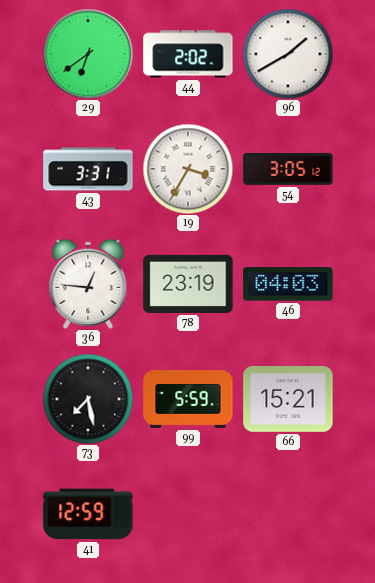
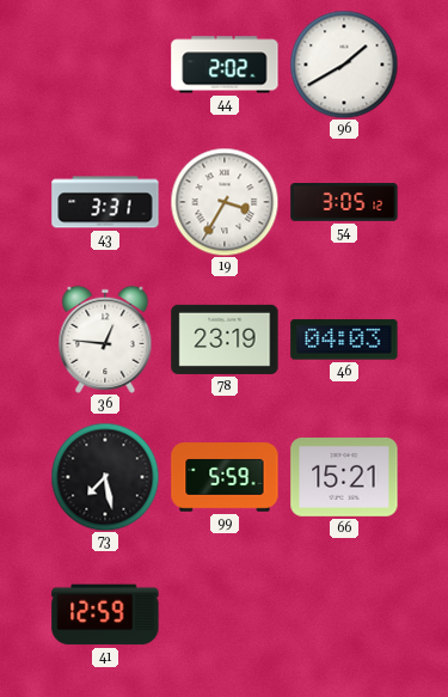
29: 6:39 -> none
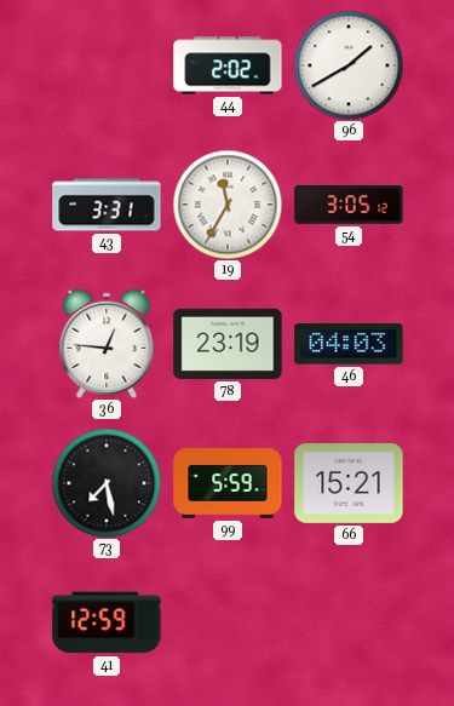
19: 3:35 -> 11:35
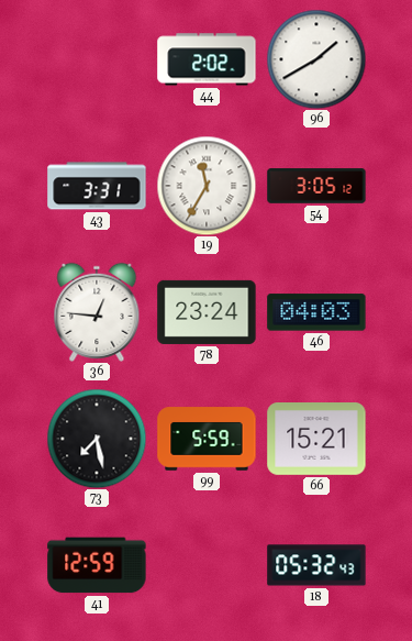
78: 23:19 -> 23:24
18: none -> 05:32
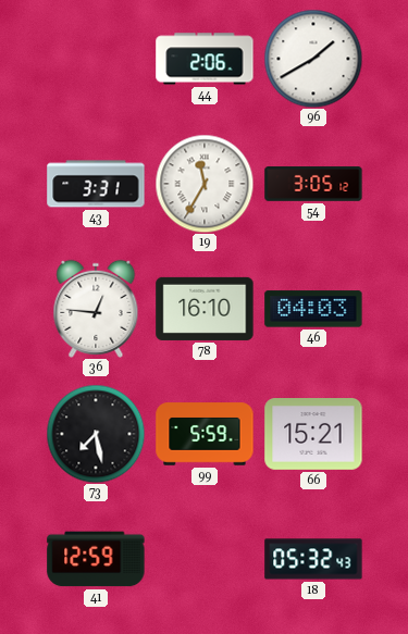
44: 2:02 -> 2:06
78: 23:24 -> 16:10
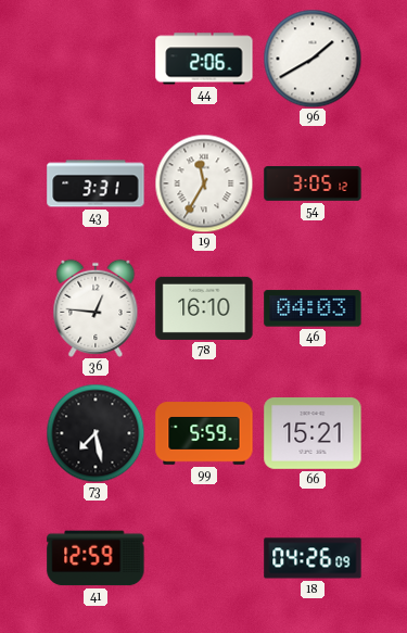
18: 05:32 -> 04:26
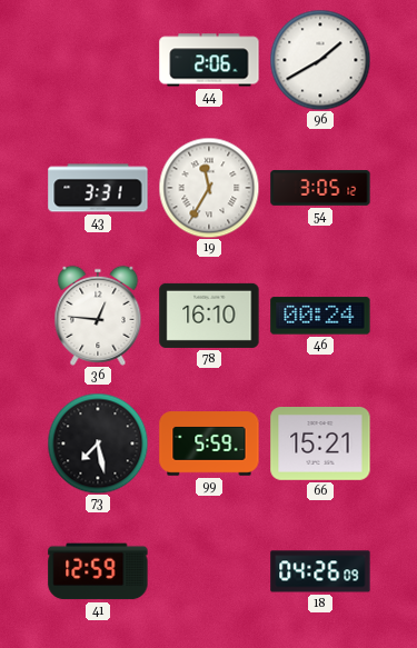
46: 04:03 -> 00:24
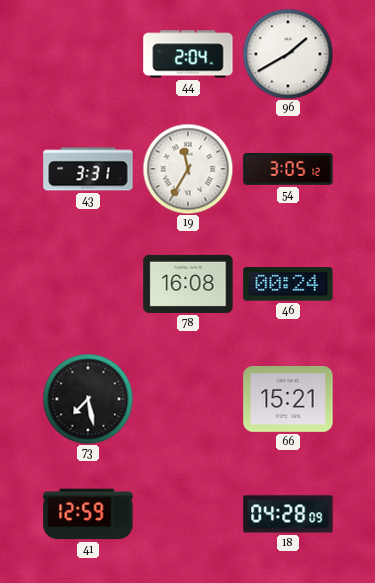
44: 2:06 -> 2:04
36: 12:46 -> none
78: 16:10 -> 16:08
99: 5:59 -> none
18: 04:26 -> 04:28
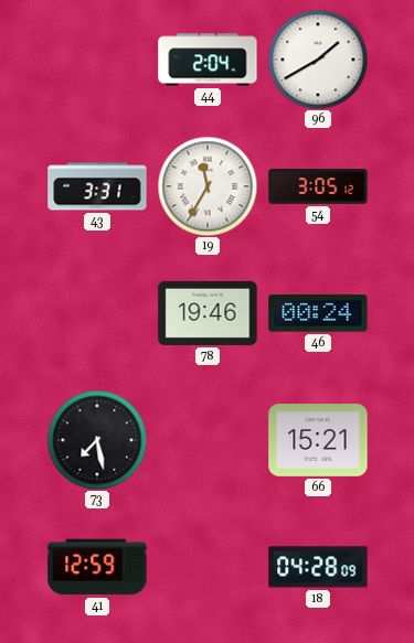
78: 16:08 -> 19:46
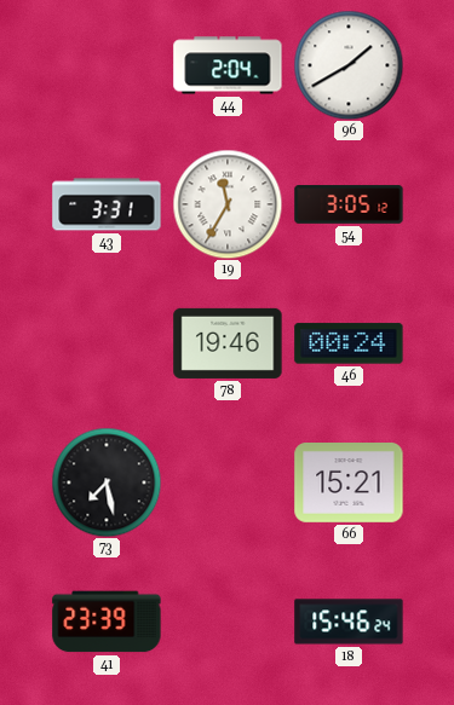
41: 12:59 -> 23:39
18: 04:28 -> 15:46
